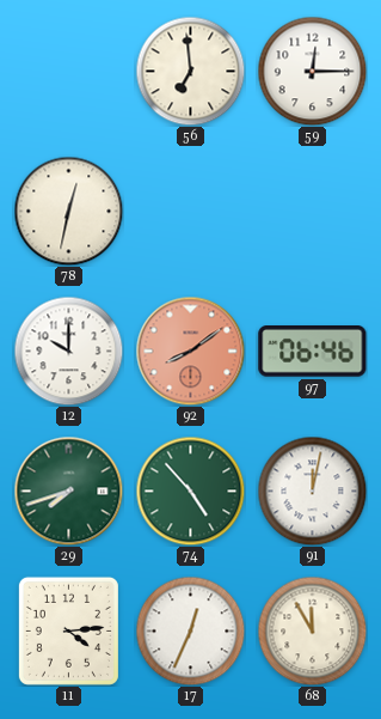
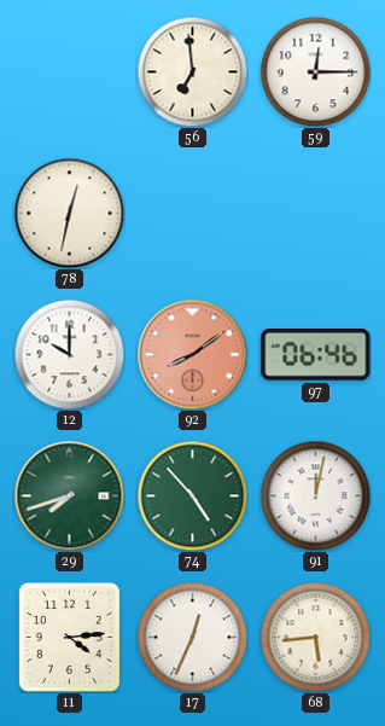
68: 11:55 -> 5:44
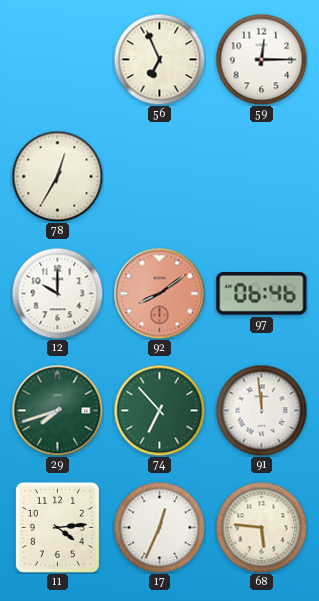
56: 6:59 -> 6:56
78: 12:32 -> 12:35
74: 4:53 -> 6:53
91: 12:02 -> 11:59
68: 5:44 -> 5:46
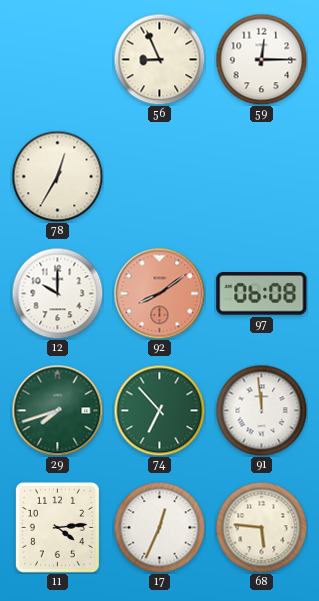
56: 6:56 -> 8:56
97: 06:46 -> 06:08
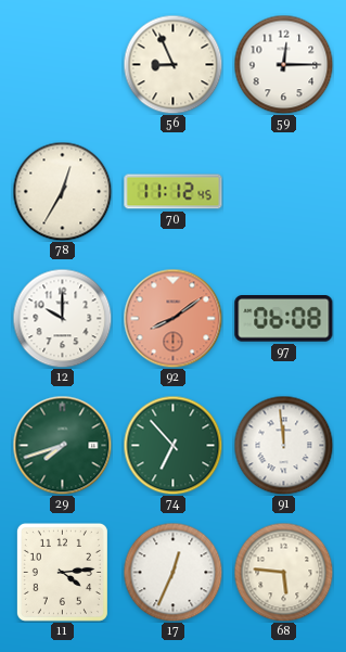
70: none -> 11:12
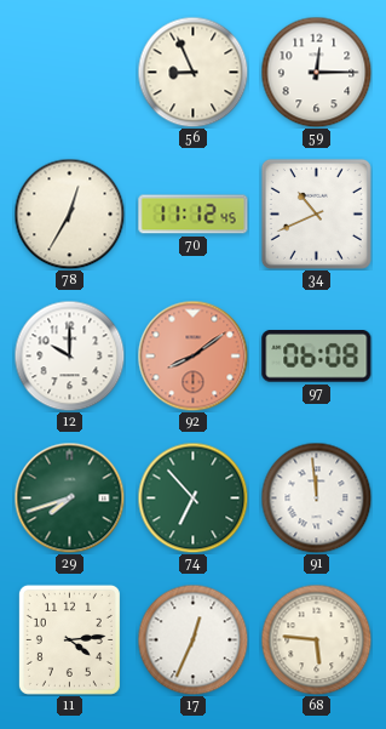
34: none -> 10:41
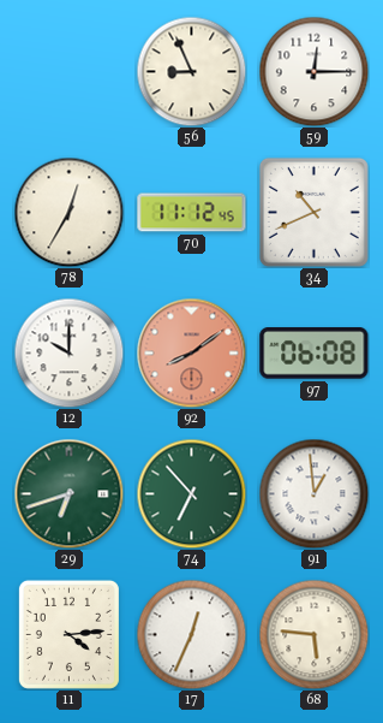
29: 7:42 -> 6:42
91: 11:59 -> 12:59
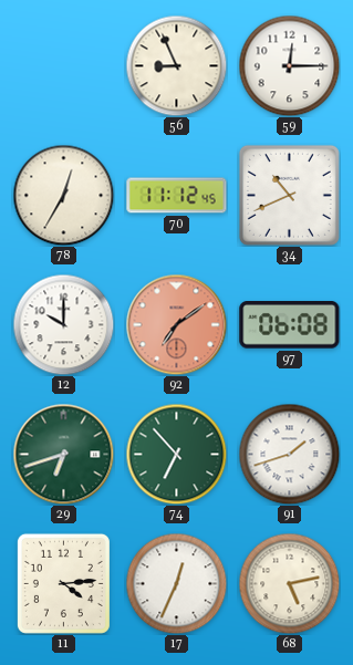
92: 8:09 -> 7:09
91: 12:59 -> 1:42
68: 5:46 -> 5:13
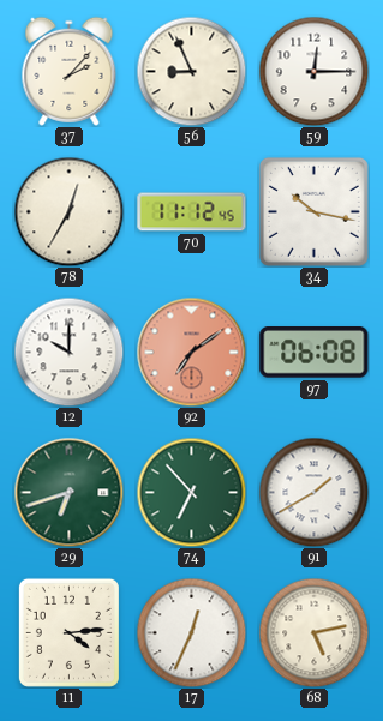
37: none -> 2:07
34: 10:41 -> 10:17
91: 1:42 -> 1:40
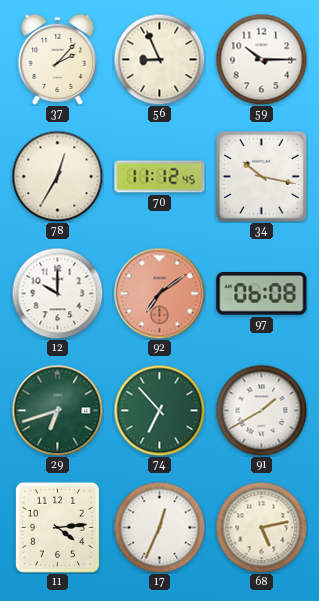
59: 12:15 -> 10:15
